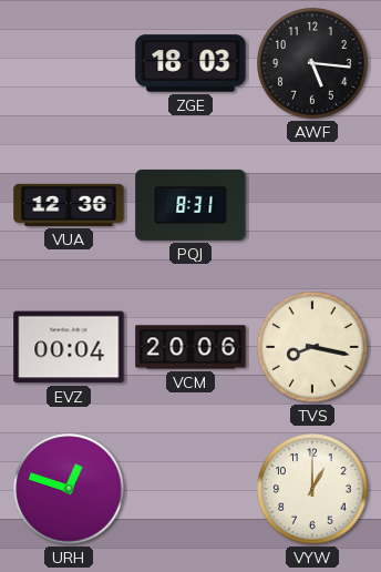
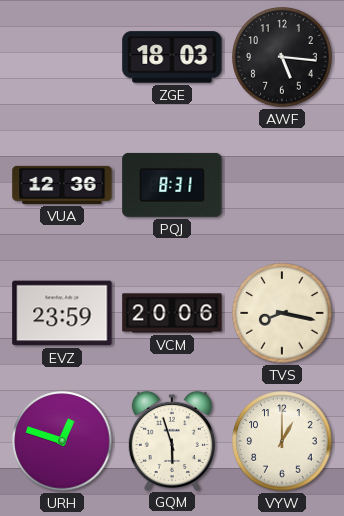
EVZ: 00:04 -> 23:59
GQM: none -> 5:57
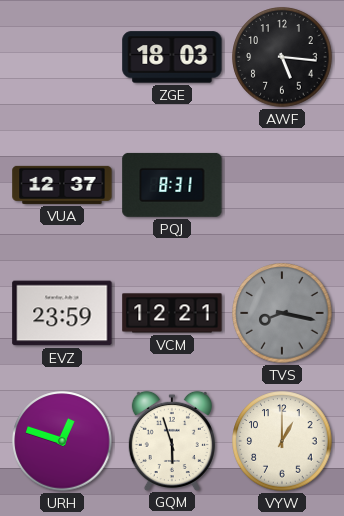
VUA: 12:36 -> 12:37
VCM: 20:06 -> 12:21
TVS dial: cream -> grey
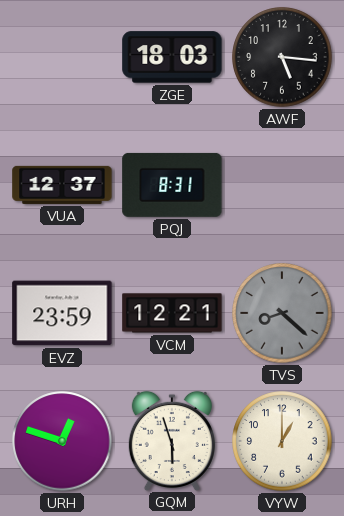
TVS: 8:17 -> 8:22
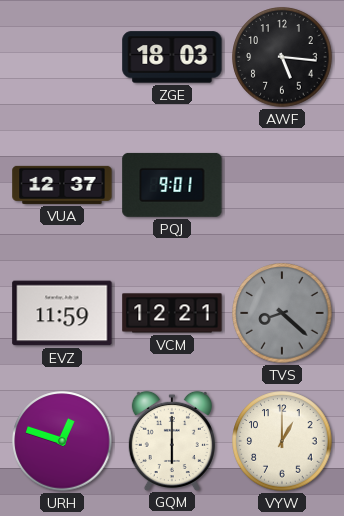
PQJ: 8:31 -> 9:01
EVZ: 23:59 -> 11:59
GQM: 5:57 -> 6:00
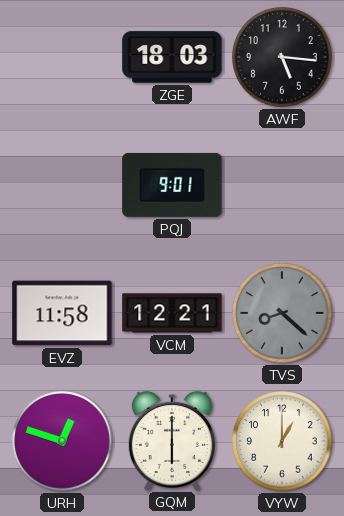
VUA: 12:37 -> none
EVZ: 11:59 -> 11:58
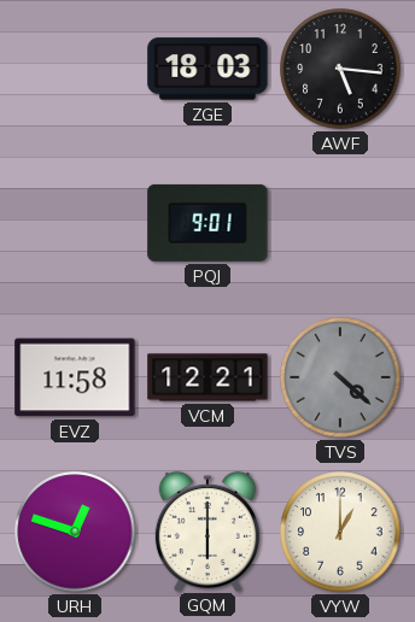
TVS: 8:22 -> 4:22
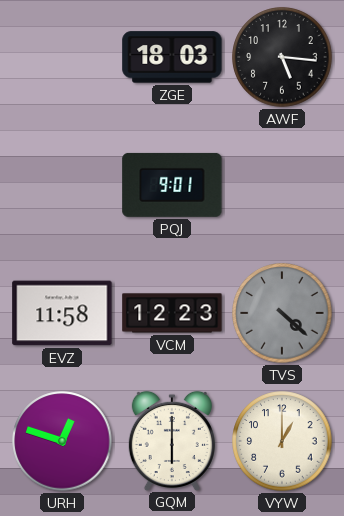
VCM: 12:21 -> 12:23
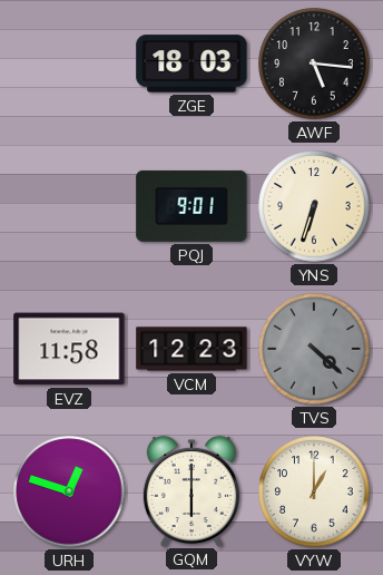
YNS: none -> 6:33
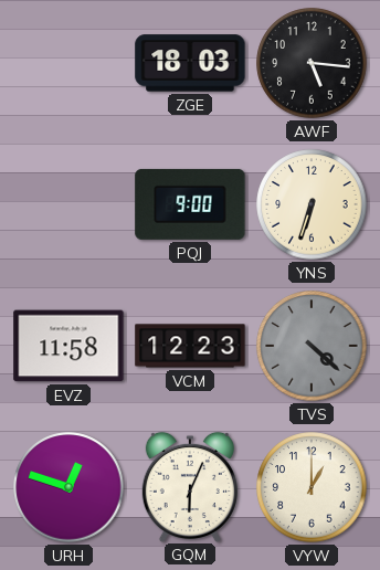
PQJ: 9:01 -> 9:00
GQM: 6:00 -> 6:04
